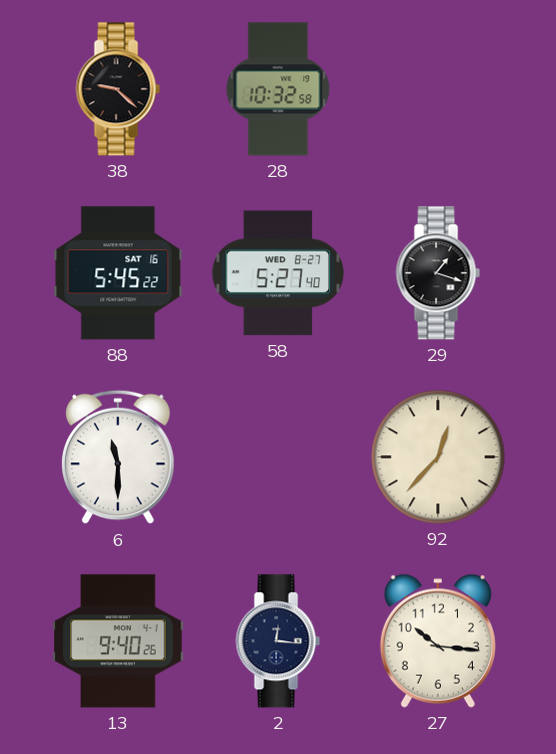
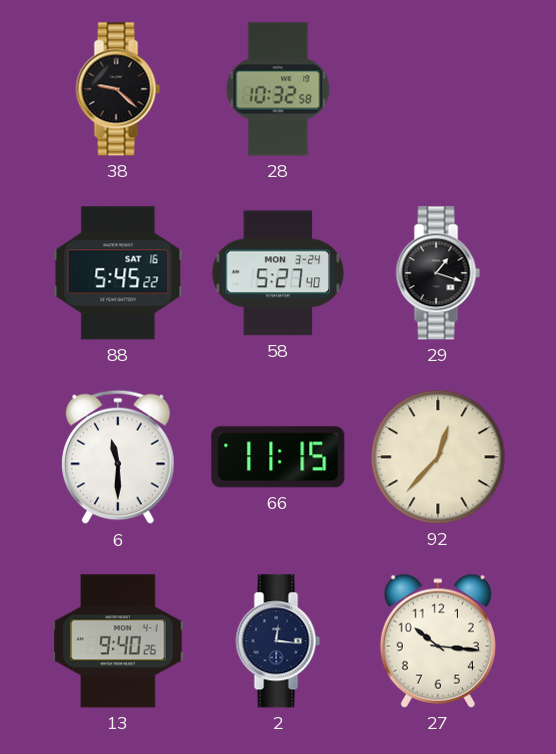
58 date: WED 8-27 -> MON 3-24
66: none -> 11:15
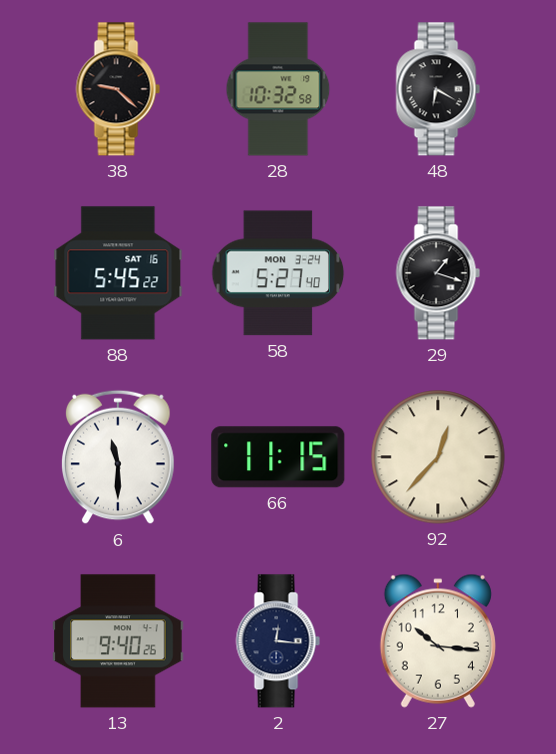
48: none -> 6:20
